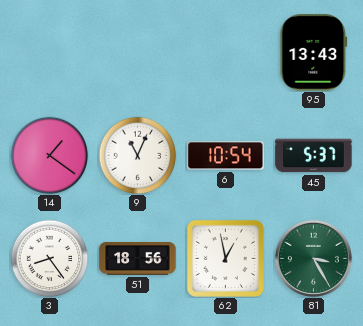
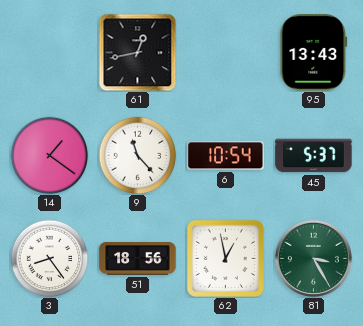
61: none -> 12:43
9: 11:04 -> 11:23
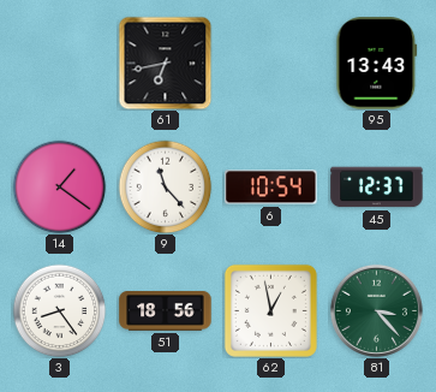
61: 12:43 -> 6:43
45: 5:37 -> 12:37
81: 3:25 -> 3:23
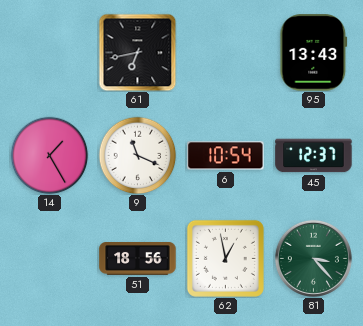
14: 1:21 -> 1:25
9: 11:23 -> 11:19
3: 8:24 -> none
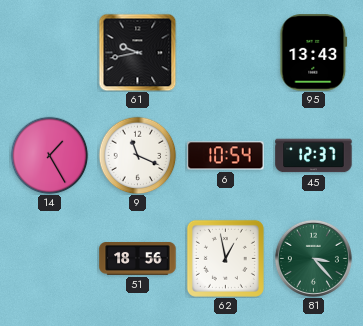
61: 6:43 -> 9:43
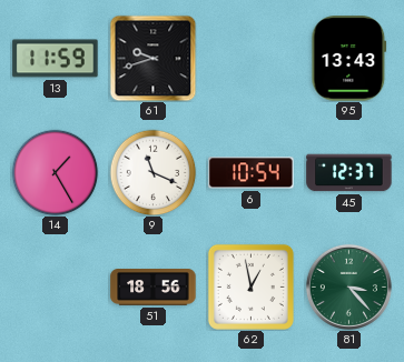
13: none -> 11:59
61: 9:43 -> 9:42
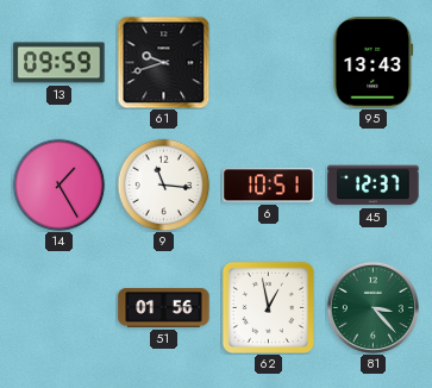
13: 11:59 -> 09:59
9: 11:19 -> 11:16
6: 10:54 -> 10:51
51: 18:56 -> 01:56
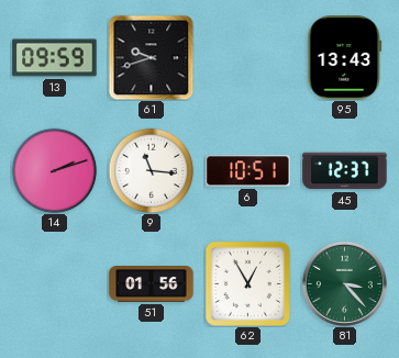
14: 1:25 -> 2:12
62: 12:58 -> 12:55
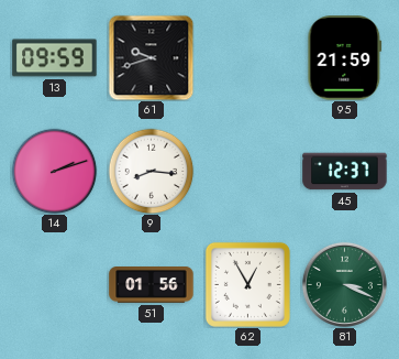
95: 13:43 -> 21:59
9: 11:16 -> 8:16
6: 10:51 -> none
81: 3:23 -> 3:19
